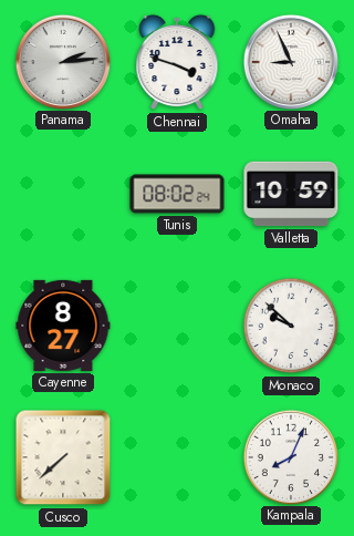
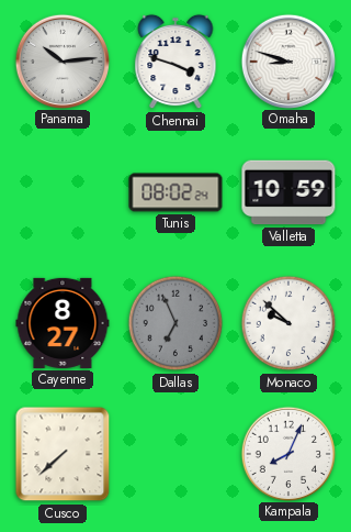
Panama: 2:14 -> 10:14
Omaha: 8:56 -> 8:48
Dallas: none -> 6:56
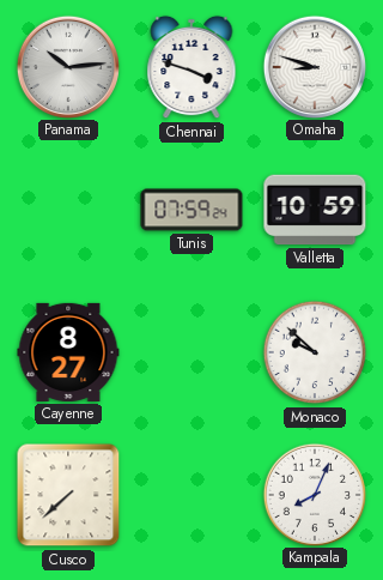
Tunis: 08:02 -> 07:59
Dallas: 6:56 -> none
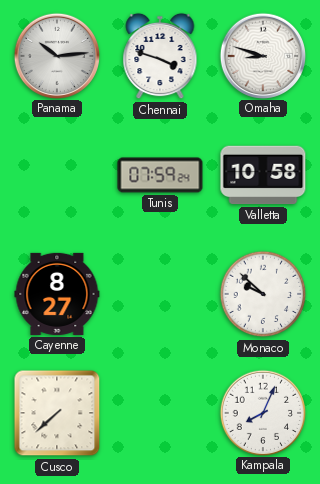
Valletta: 10:59 -> 10:58
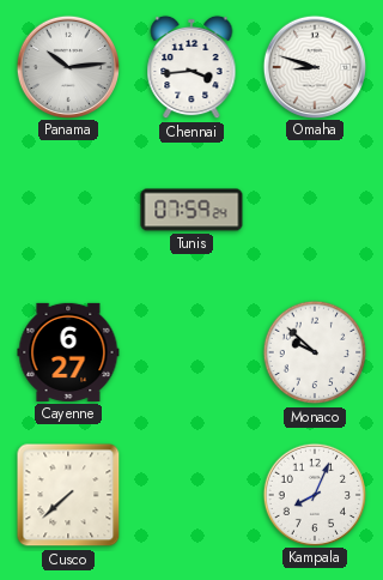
Chennai: 3:48 -> 3:44
Valletta: 10:58 -> none
Cayenne: 8:27 -> 6:27
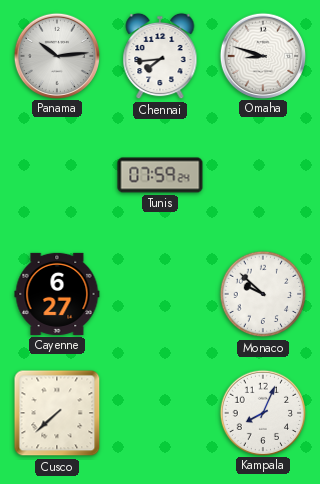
Chennai: 3:44 -> 7:44
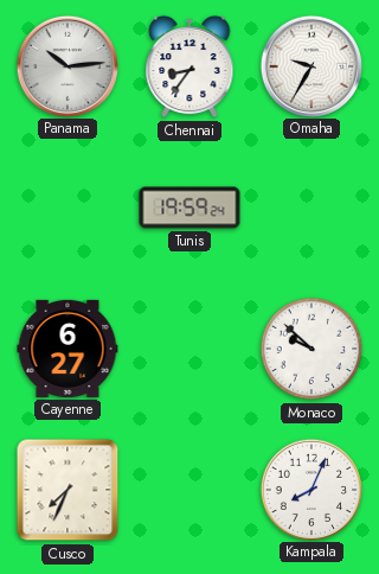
Chennai: 7:44 -> 8:36
Omaha: 8:48 -> 9:35
Tunis: 07:59 -> 19:59
Cusco: 7:38 -> 7:34
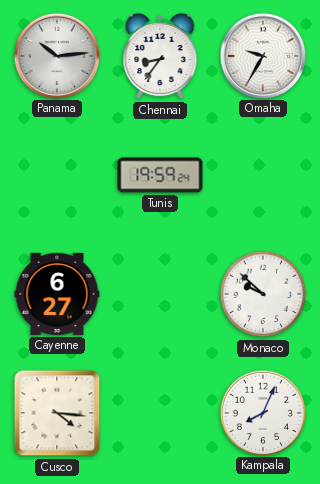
Cusco: 7:34 -> 4:16
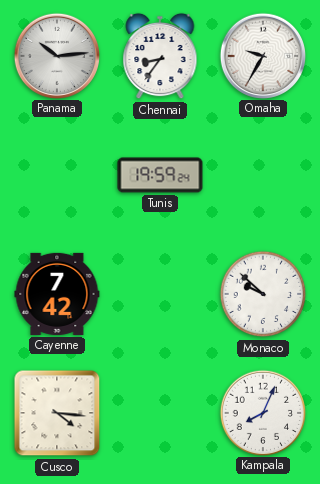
Cayenne: 6:27 -> 7:42
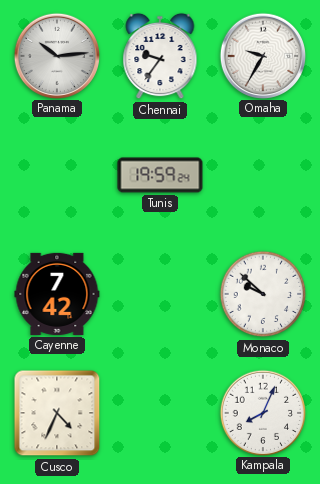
Chennai: 8:36 -> 9:36
Cusco: 4:16 -> 4:34
